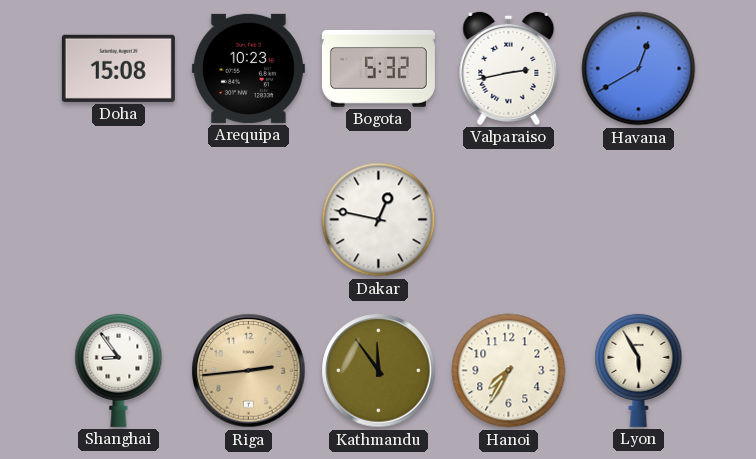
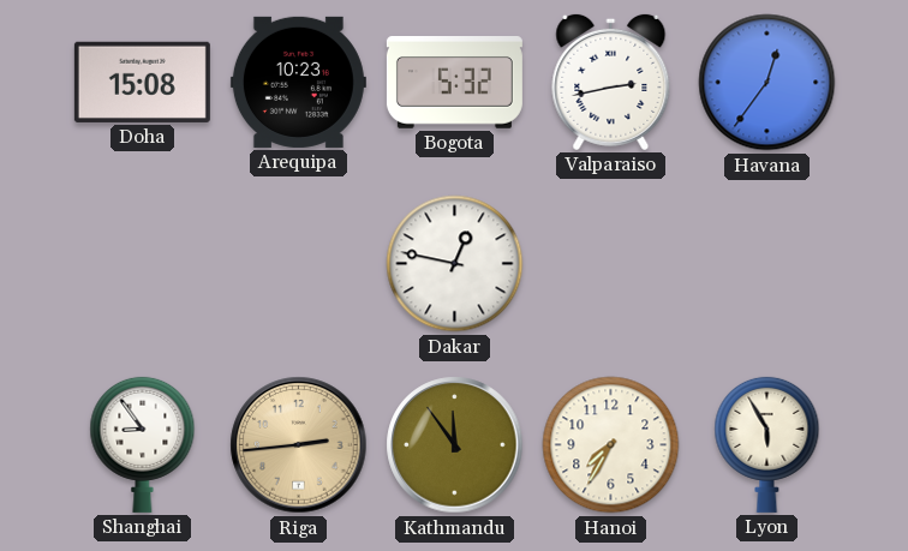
Havana: 12:40 -> 12:36
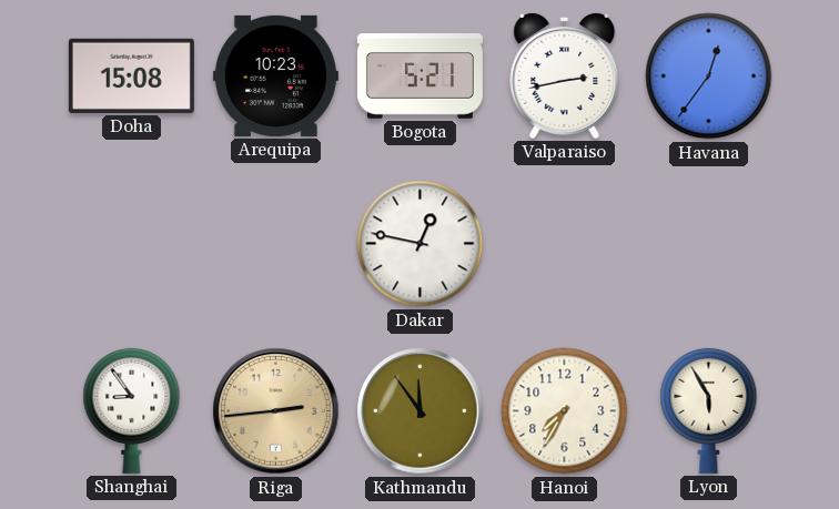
Bogota: 5:32 -> 5:21
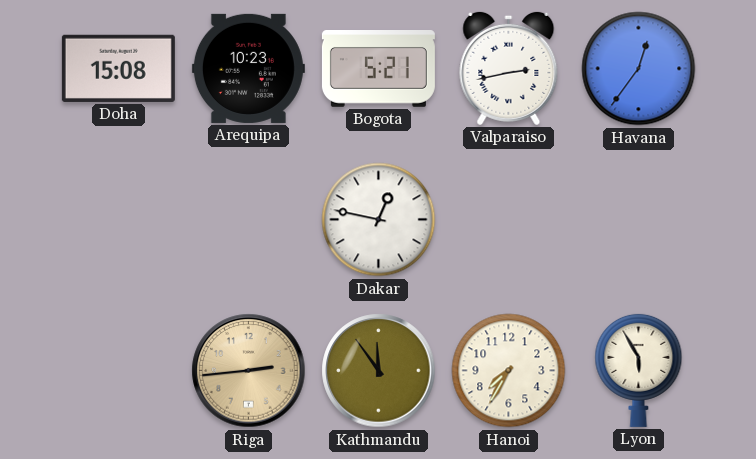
Shanghai: 8:54 -> none
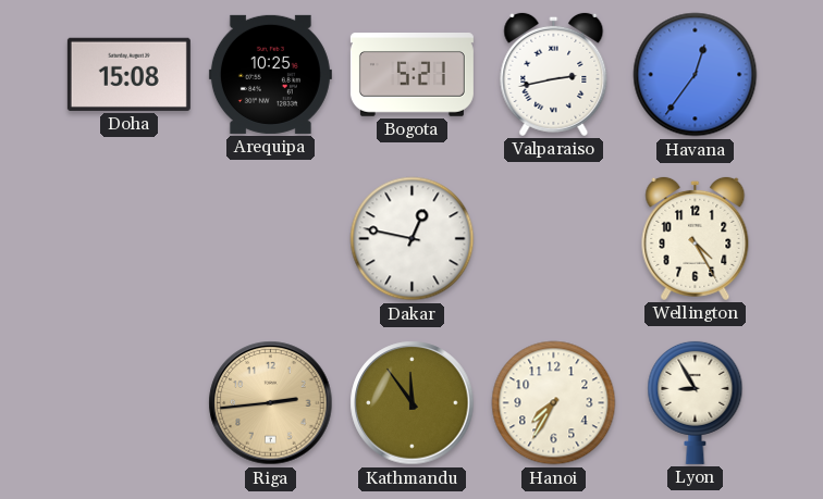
Arequipa: 10:23 -> 10:25
Wellington: none -> 4:25
Lyon: 5:55 -> 8:55
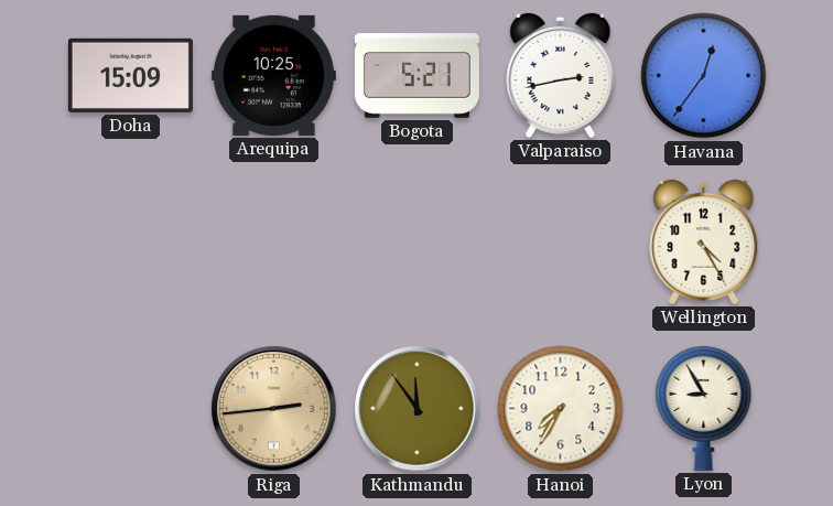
Doha: 15:08 -> 15:09
Dakar: 12:47 -> none
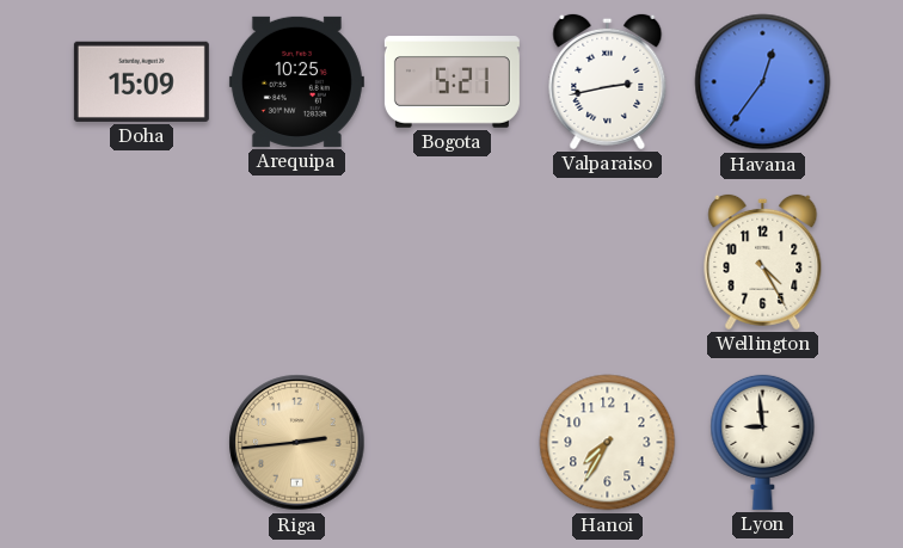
Kathmandu: 11:54 -> none
Lyon: 8:55 -> 8:59
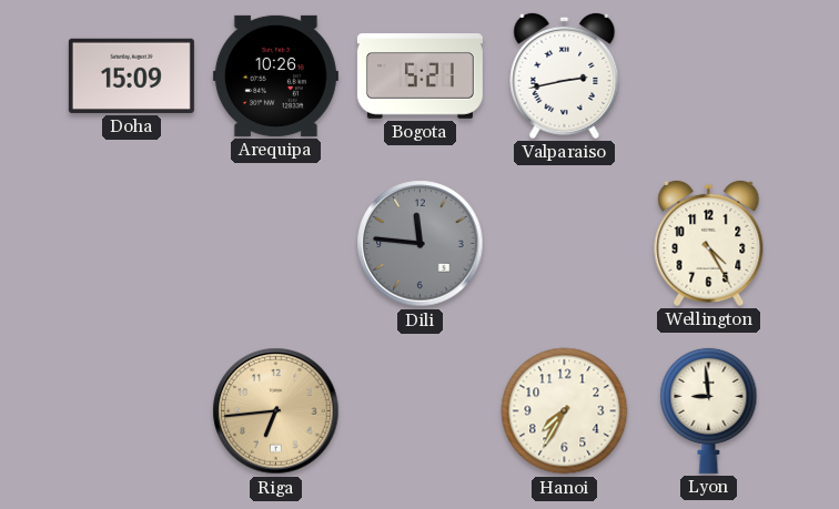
Arequipa: 10:25 -> 10:26
Havana: 12:36 -> none
Dili: none -> 11:46
Riga: 2:44 -> 6:44
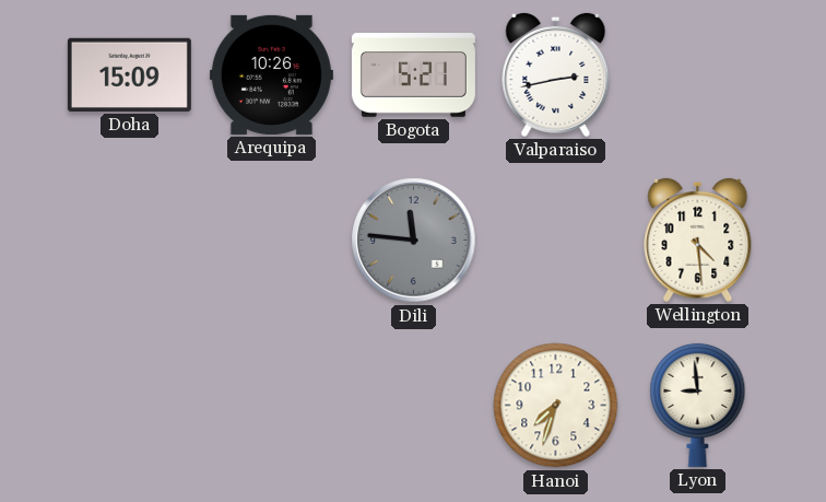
Wellington: 4:25 -> 4:29
Riga: 6:44 -> none
Hanoi: 7:35 -> 7:33
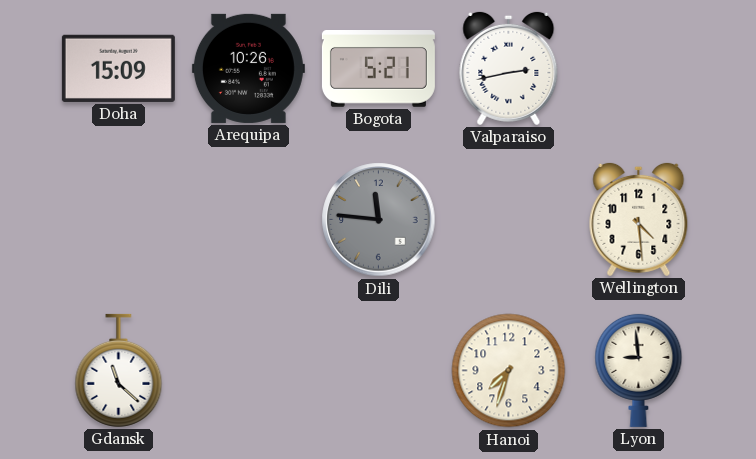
Gdansk: none -> 11:22
